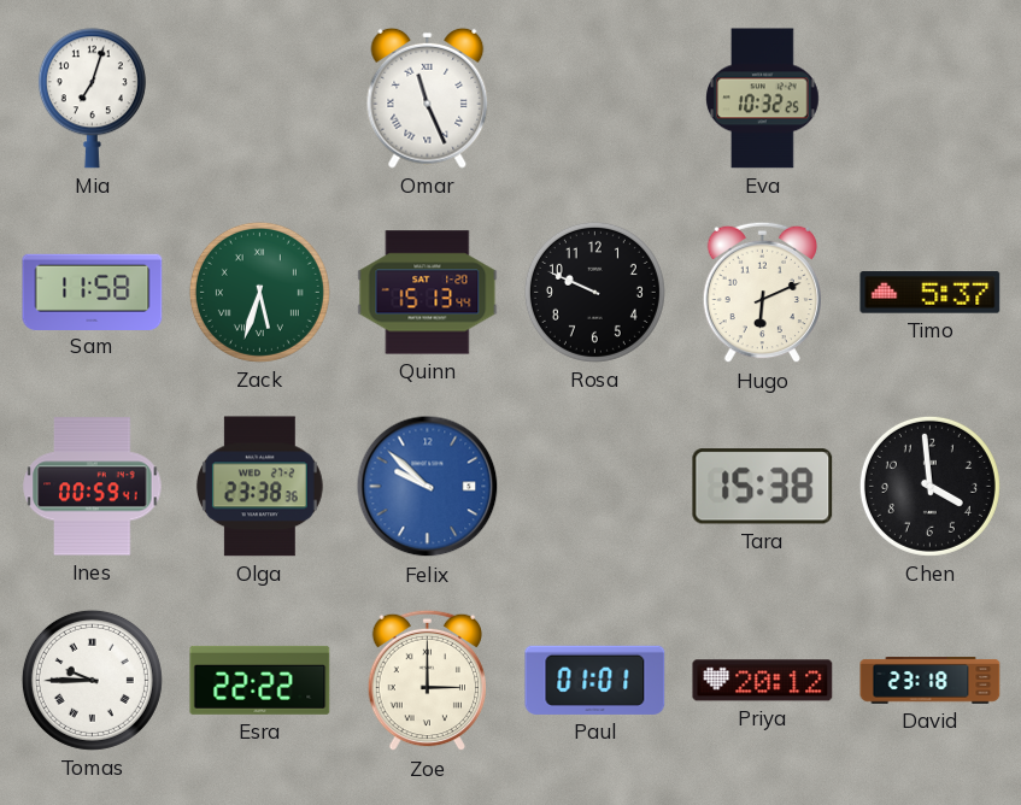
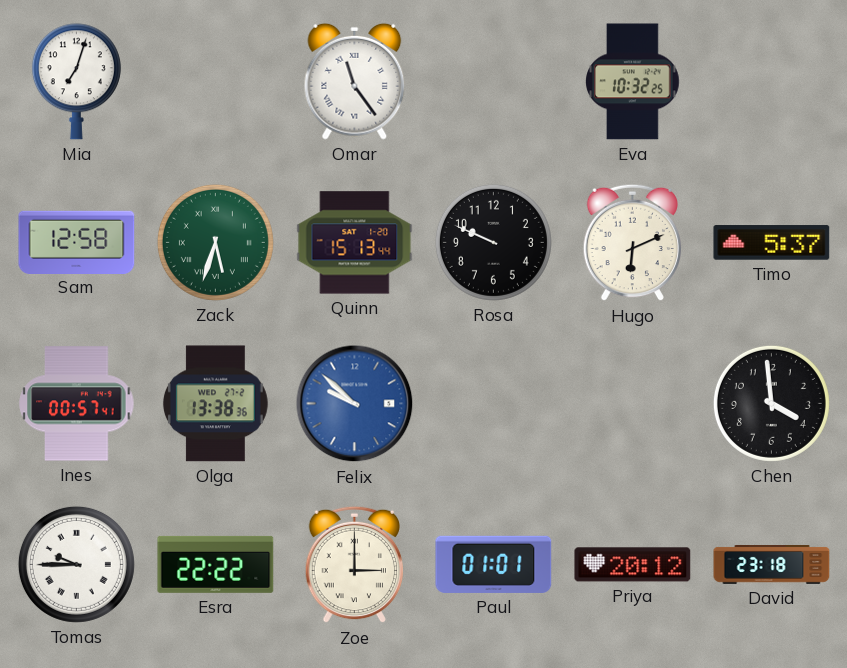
Omar: 11:26 -> 11:24
Sam: 11:58 -> 12:58
Ines: 00:59 -> 00:57
Olga: 23:38 -> 13:38
Tara: 15:38 -> none
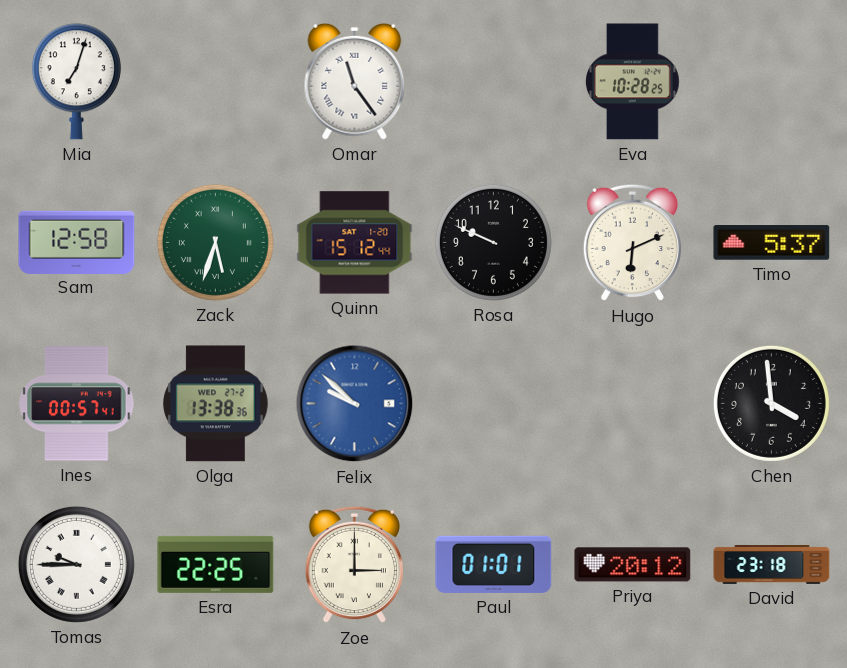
Eva: 10:32 -> 10:28
Quinn: 15:13 -> 15:12
Esra: 22:22 -> 22:25
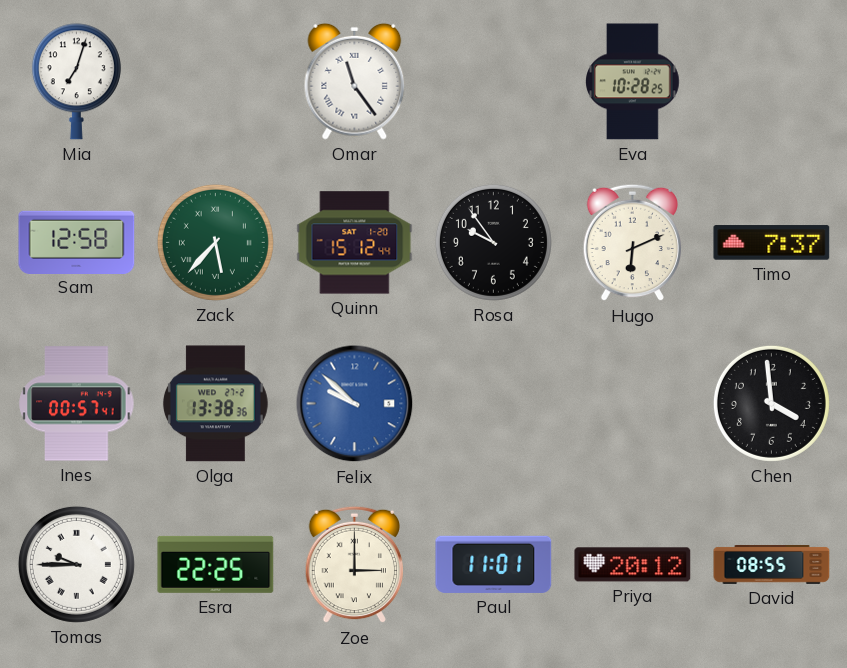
Zack: 5:33 -> 5:37
Rosa: 9:49 -> 9:54
Timo: 5:37 -> 7:37
Paul: 01:01 -> 11:01
David: 23:18 -> 08:55
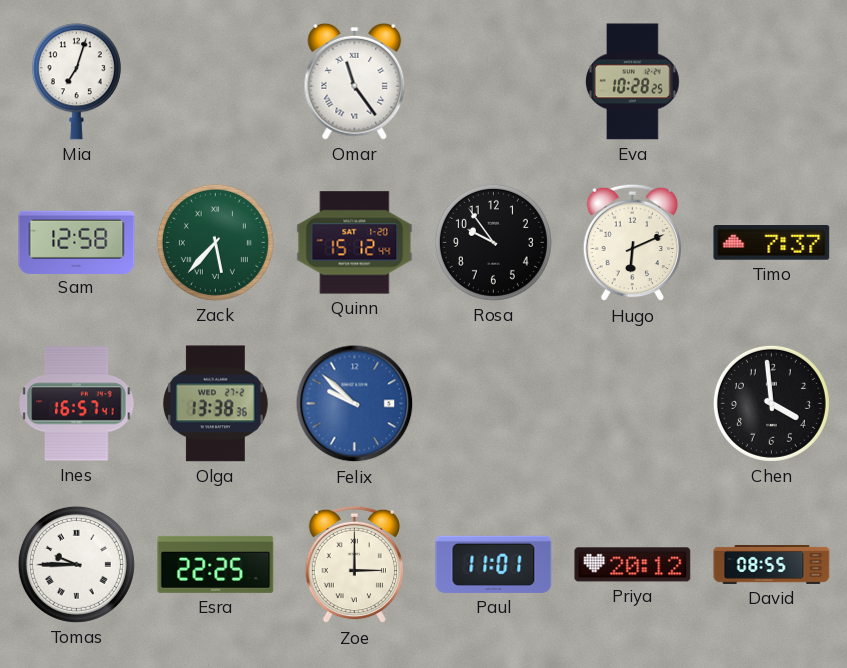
Ines: 00:57 -> 16:57
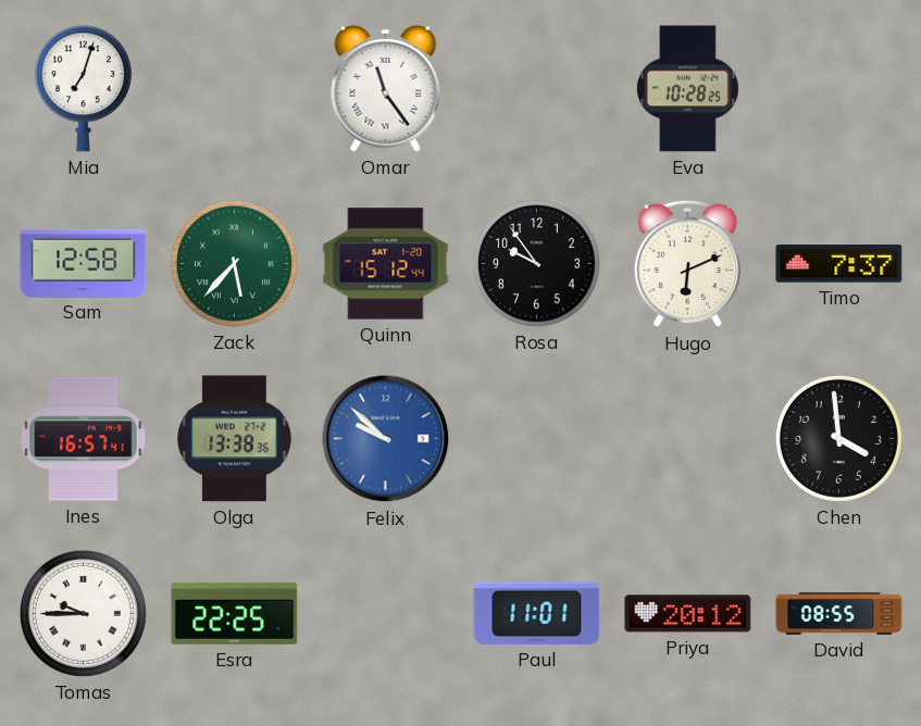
Zoe: 3:00 -> none
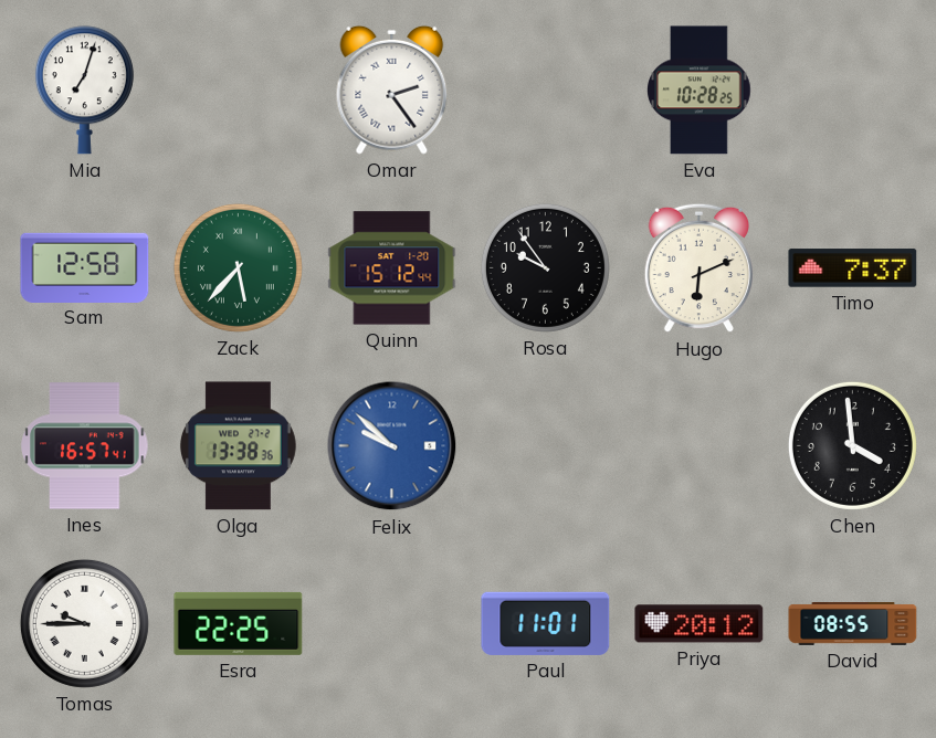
Omar: 11:24 -> 2:24
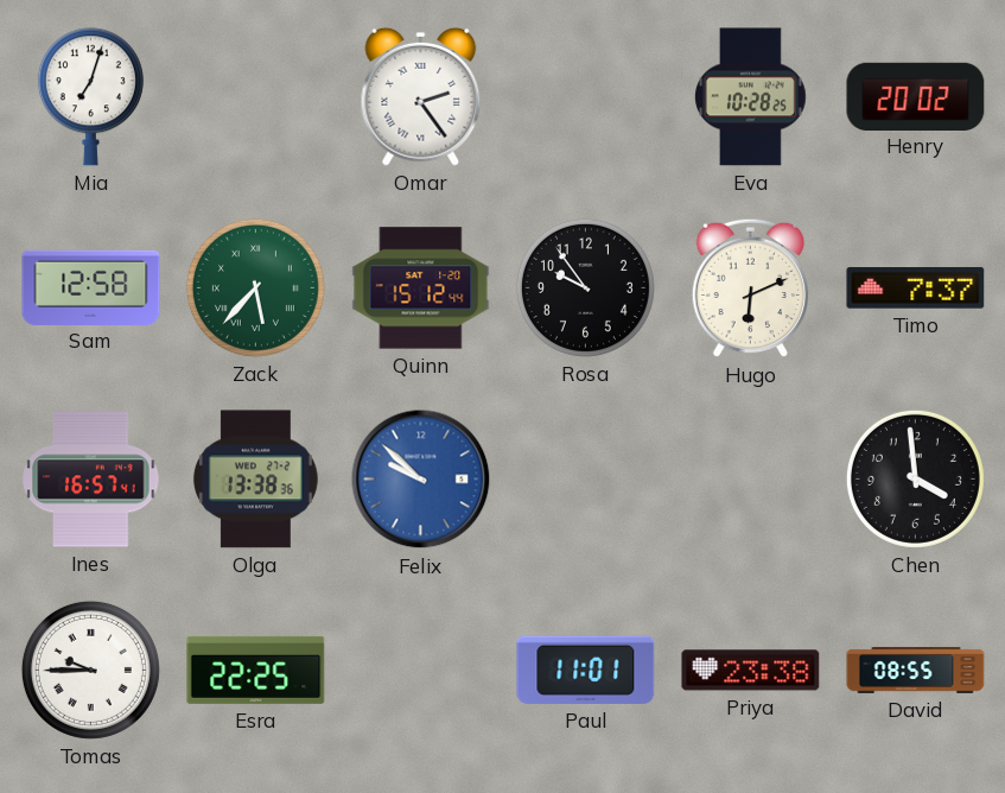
Henry: none -> 20:02
Priya: 20:12 -> 23:38
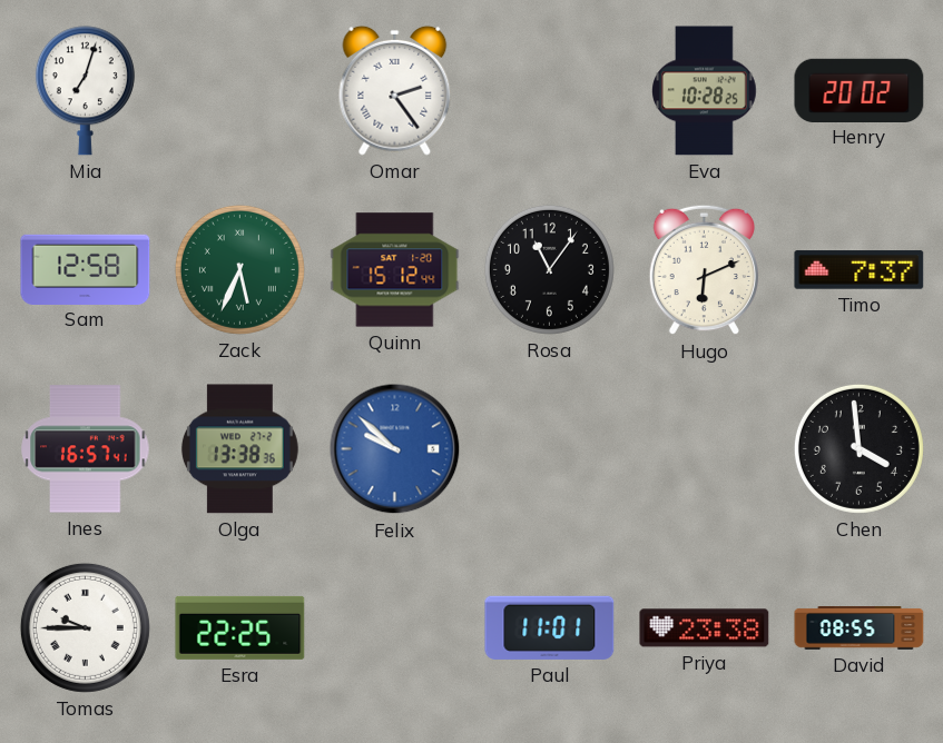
Zack: 5:37 -> 5:34
Rosa: 9:54 -> 11:06
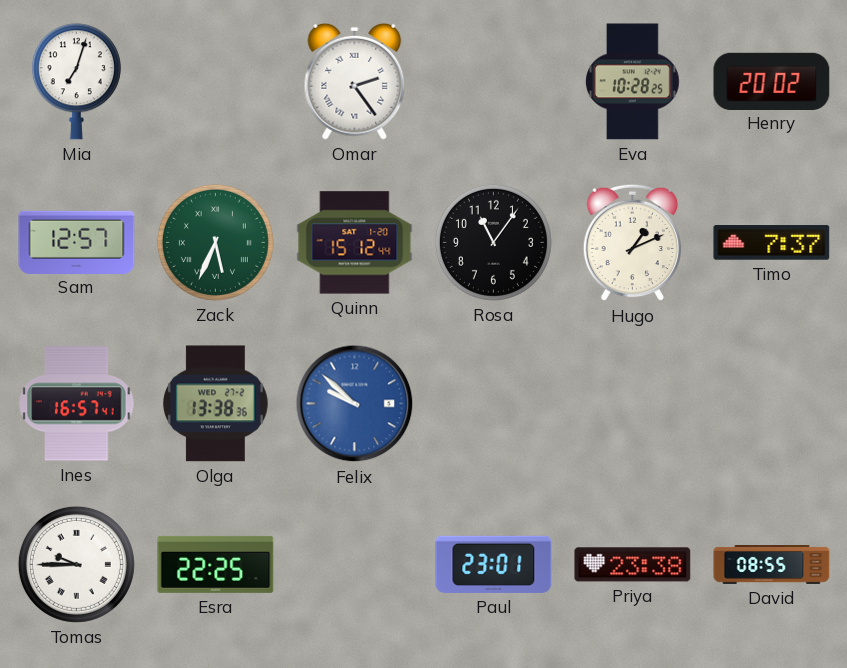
Sam: 12:58 -> 12:57
Hugo: 6:11 -> 1:11
Chen: 3:59 -> none
Paul: 11:01 -> 23:01
